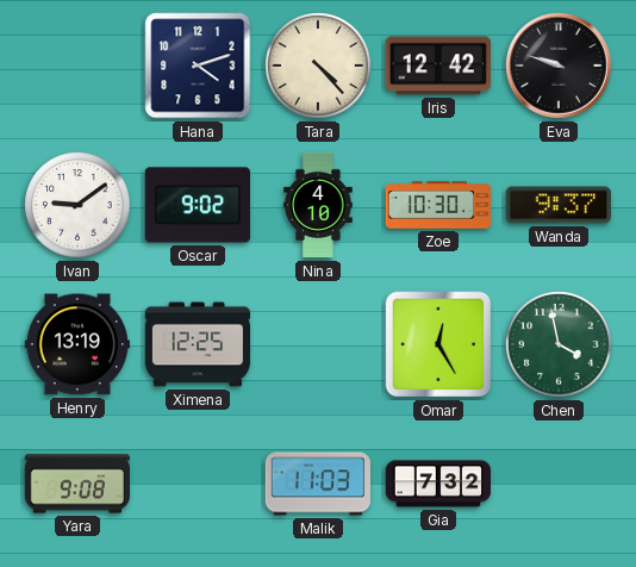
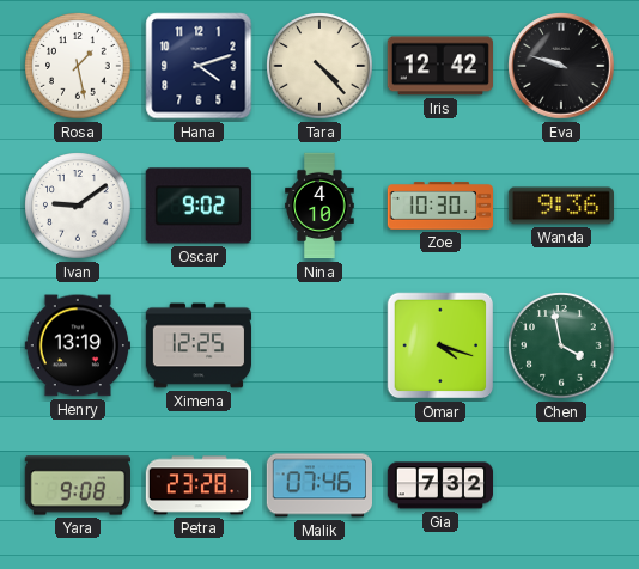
Rosa: none -> 1:28
Wanda: 9:37 -> 9:36
Omar: 12:25 -> 4:18
Petra: none -> 23:28
Malik: 11:03 -> 07:46
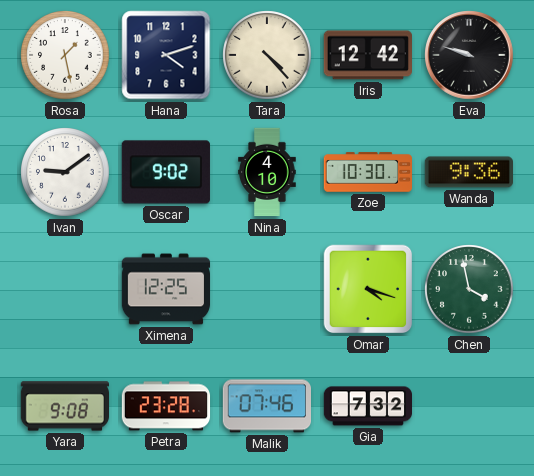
Henry: 13:19 -> none
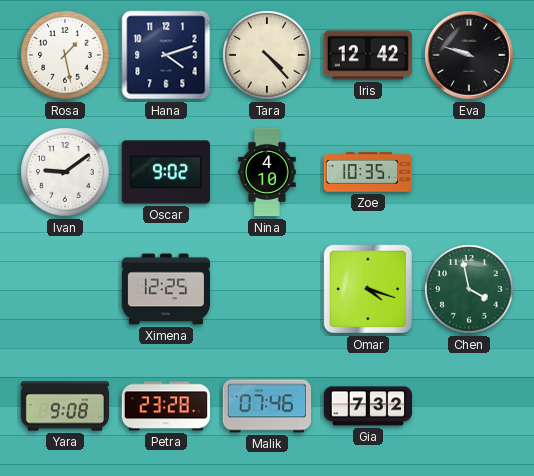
Zoe: 10:30 -> 10:35
Wanda: 9:36 -> none
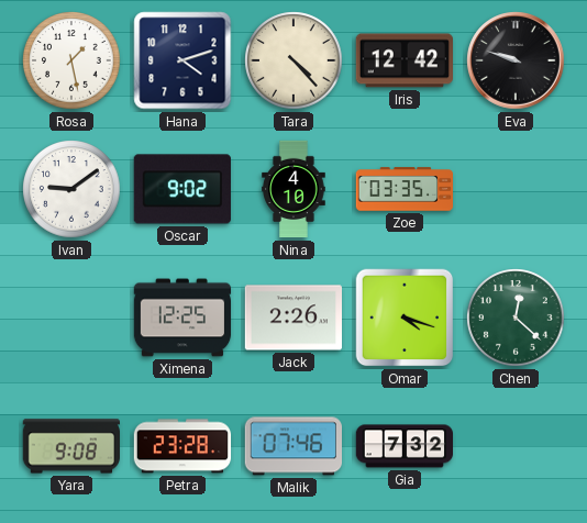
Zoe: 10:35 -> 03:35
Jack: none -> 2:26
Chen: 3:58 -> 12:22
